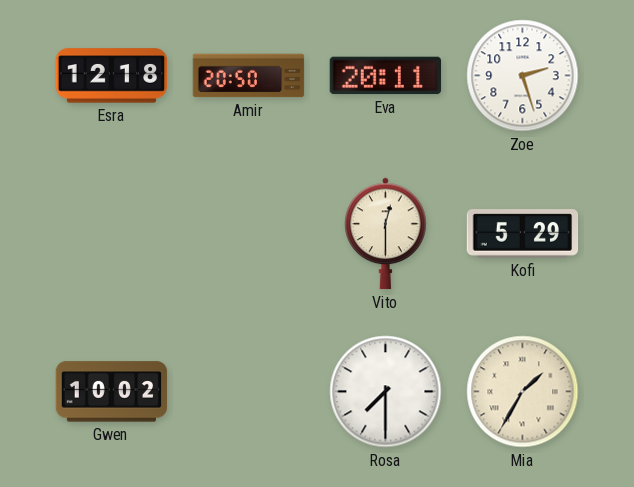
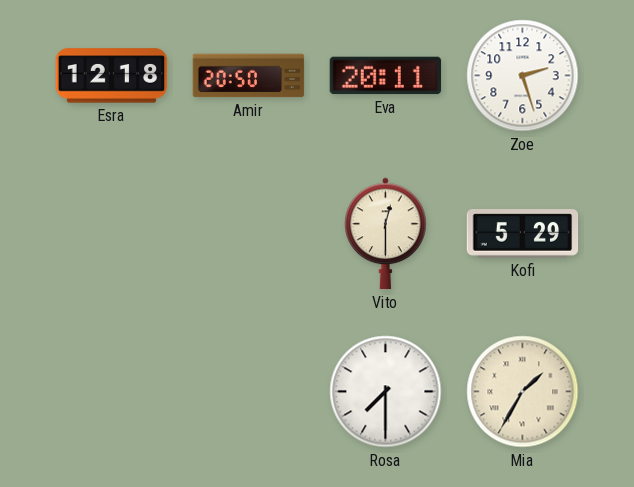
Gwen: 10:02 -> none
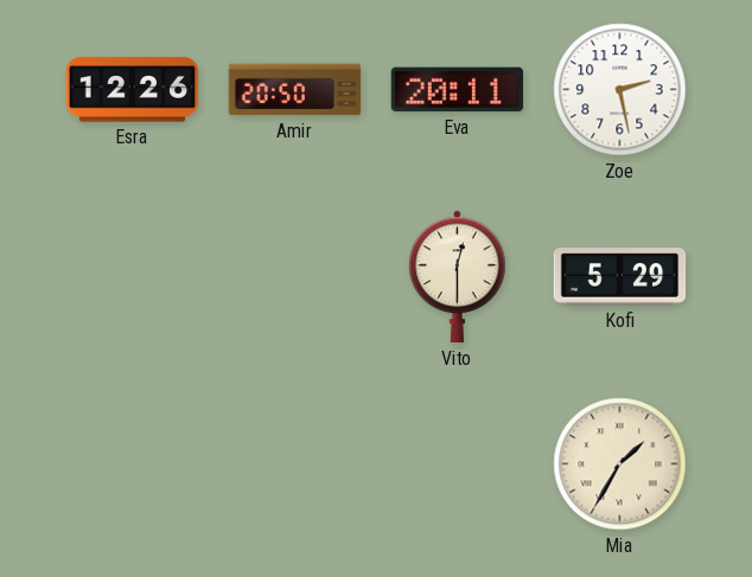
Esra: 12:18 -> 12:26
Zoe: 2:27 -> 2:28
Rosa: 7:30 -> none
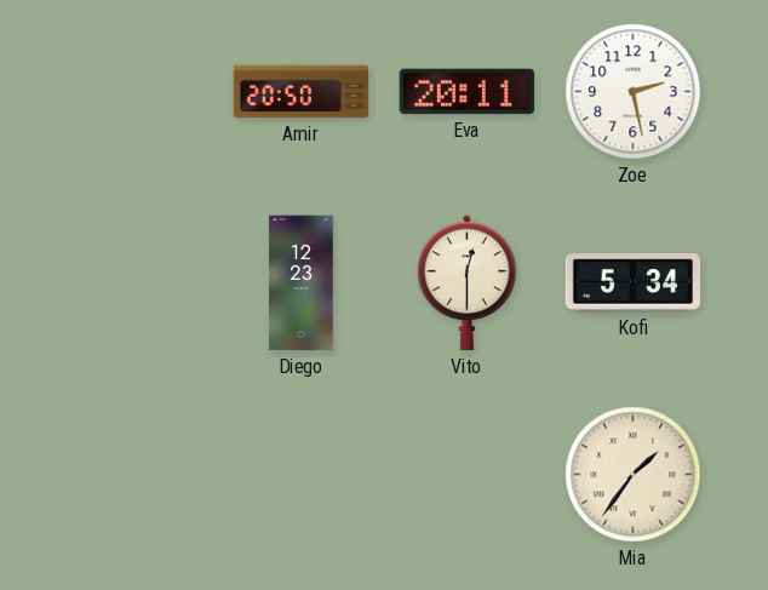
Esra: 12:26 -> none
Diego: none -> 12:23
Kofi: 5:29 -> 5:34
Mia: 1:35 -> 1:36
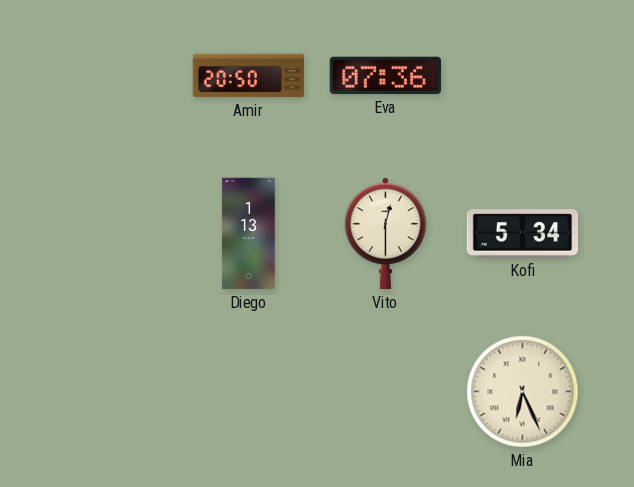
Eva: 20:11 -> 07:36
Zoe: 2:28 -> none
Diego: 12:23 -> 1:13
Mia: 1:36 -> 6:26
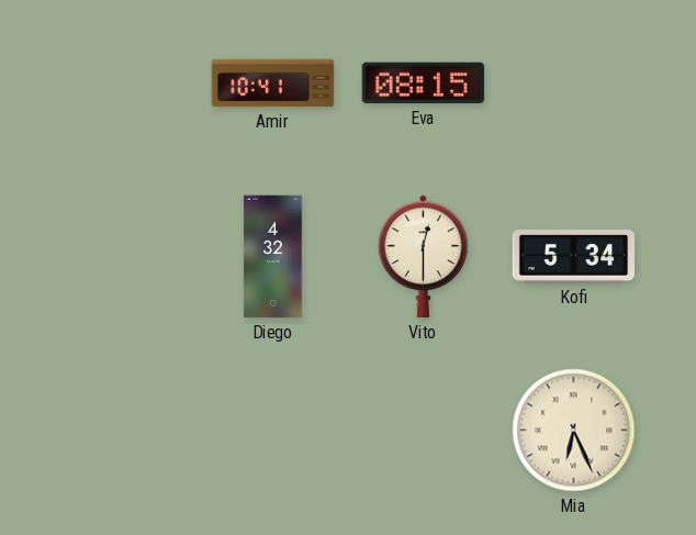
Amir: 20:50 -> 10:41
Eva: 07:36 -> 08:15
Diego: 1:13 -> 4:32
